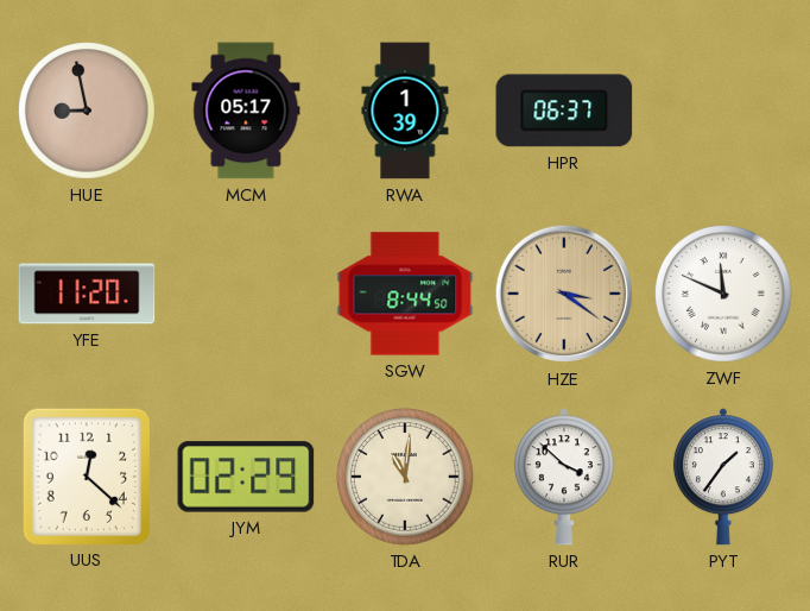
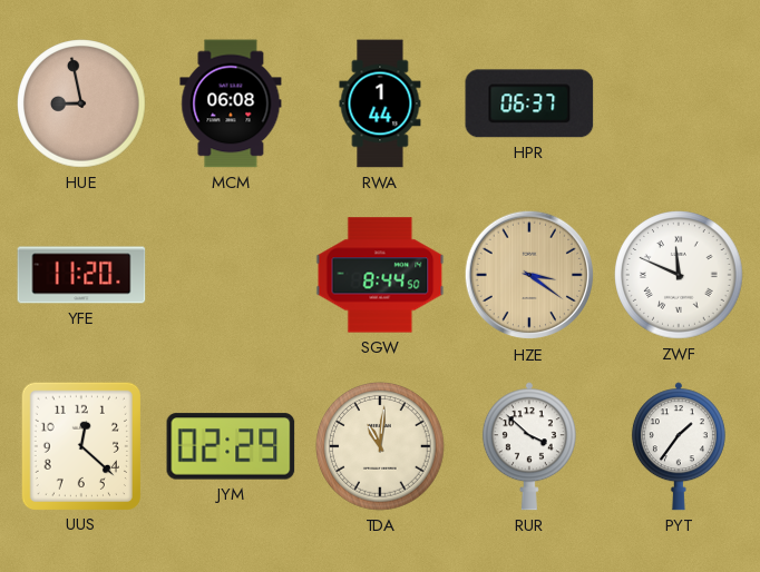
MCM: 05:17 -> 06:08
RWA: 1:39 -> 1:44
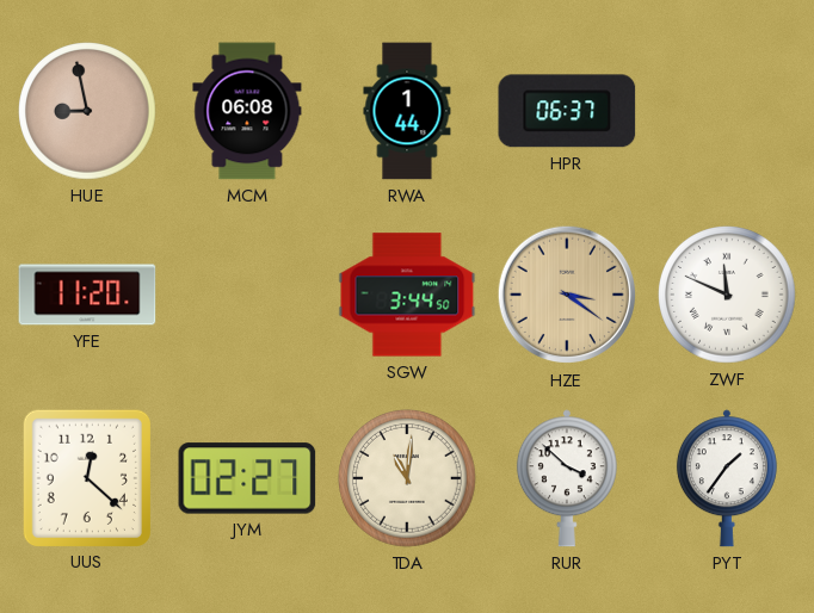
SGW: 8:44 -> 3:44
JYM: 02:29 -> 02:27
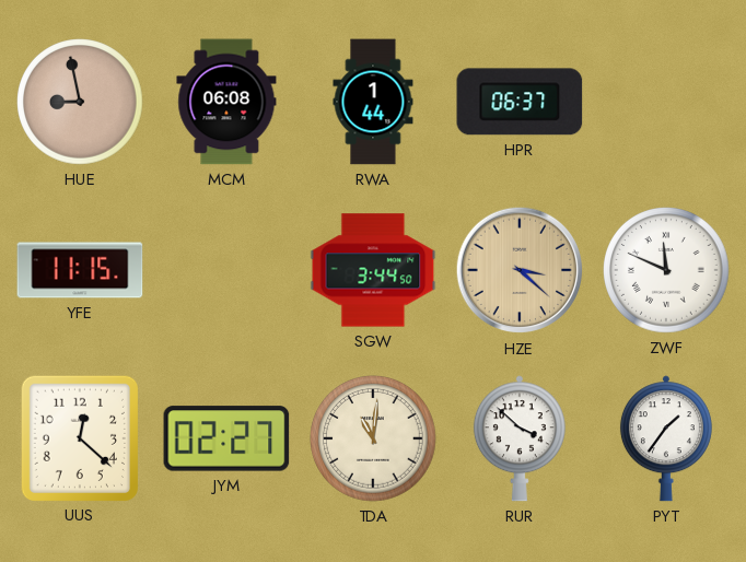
YFE: 11:20 -> 11:15
HZE: 3:21 -> 3:22
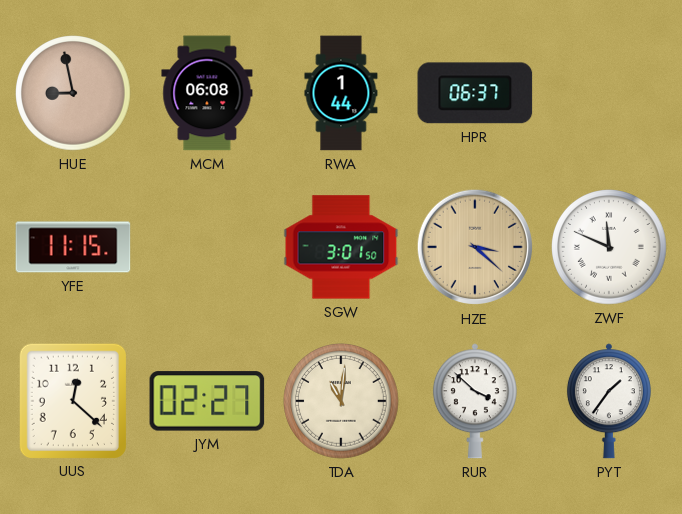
SGW: 3:44 -> 3:01
